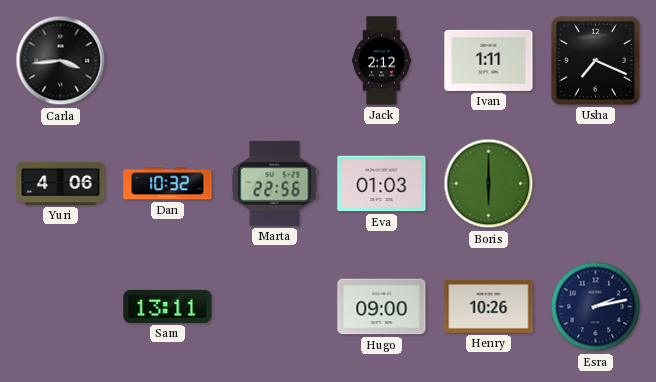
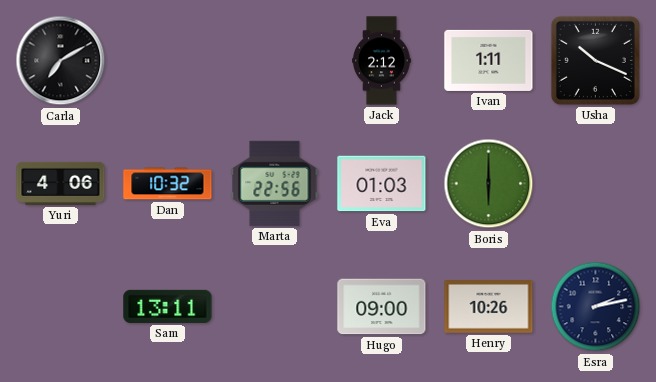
Carla: 3:44 -> 7:10
Usha: 7:19 -> 10:19
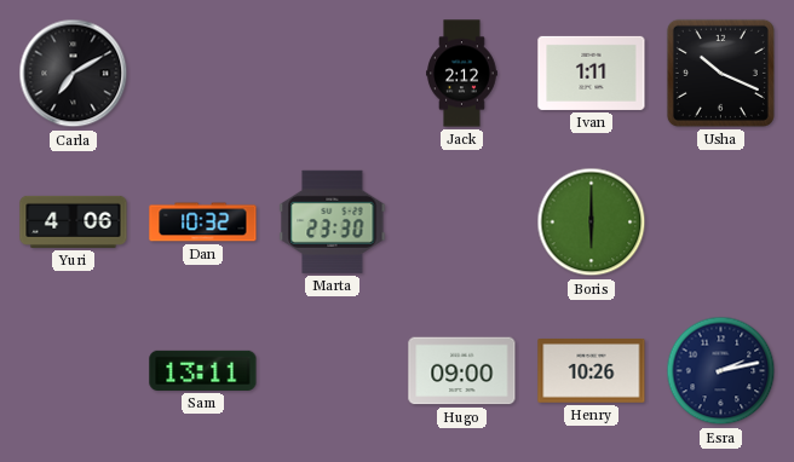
Marta: 22:56 -> 23:30
Eva: 01:03 -> none
